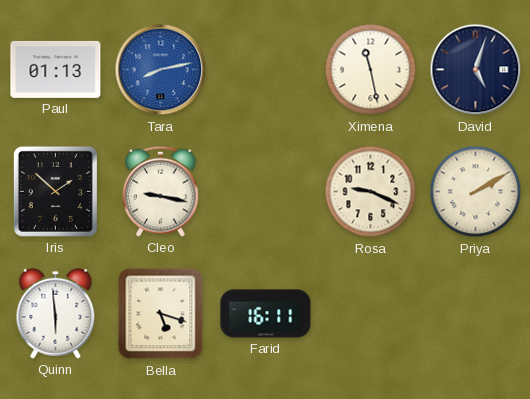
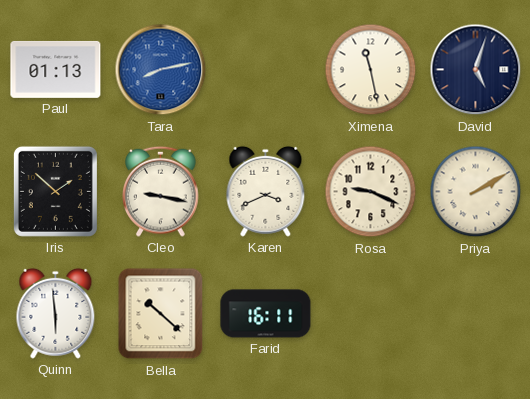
Karen: none -> 3:41
Bella: 5:18 -> 10:22
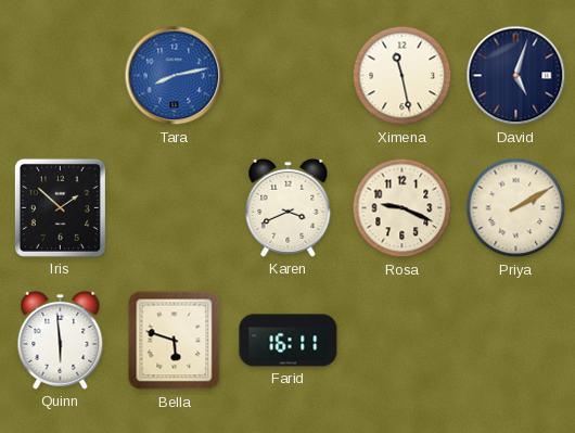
Paul: 01:13 -> none
Cleo: 9:17 -> none
Bella: 10:22 -> 5:48
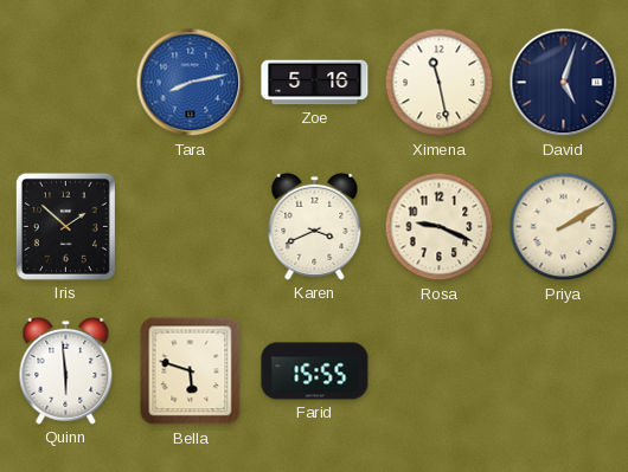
Zoe: none -> 5:16
Farid: 16:11 -> 15:55
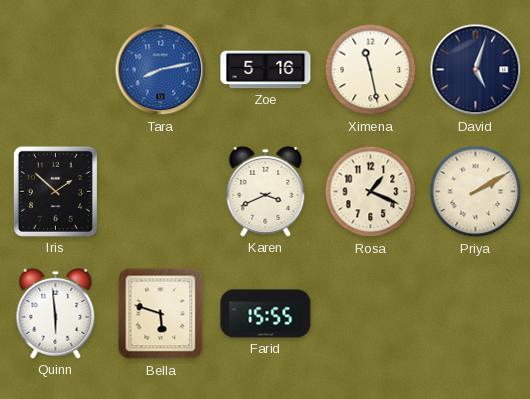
Rosa: 9:19 -> 1:19
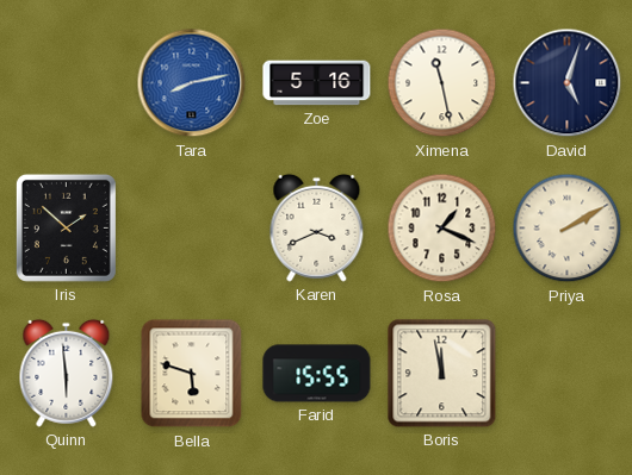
Boris: none -> 11:58
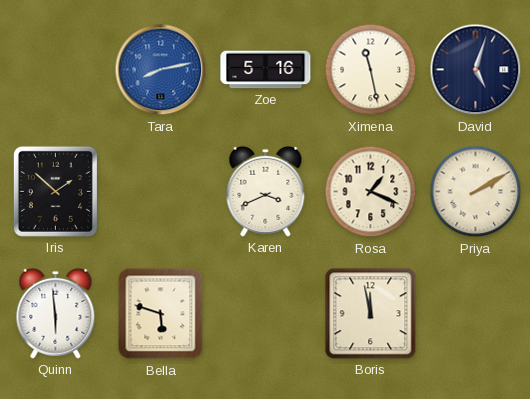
Farid: 15:55 -> none
